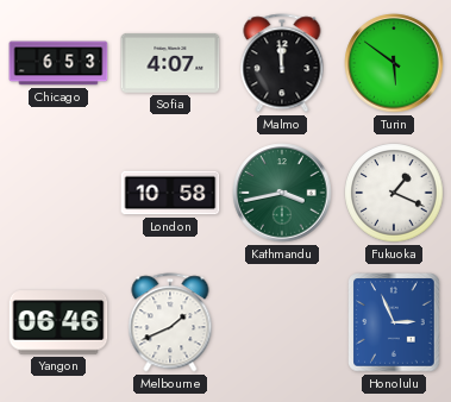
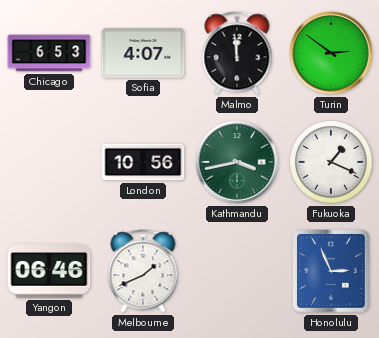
Turin: 5:51 -> 2:51
London: 10:58 -> 10:56
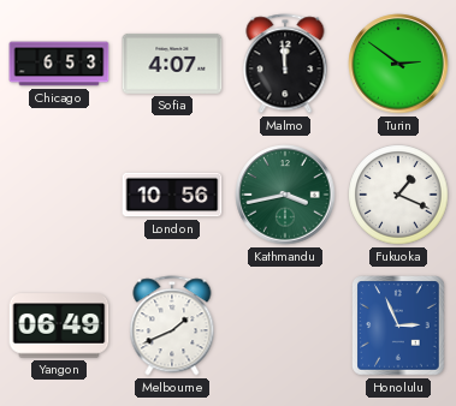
Yangon: 06:46 -> 06:49
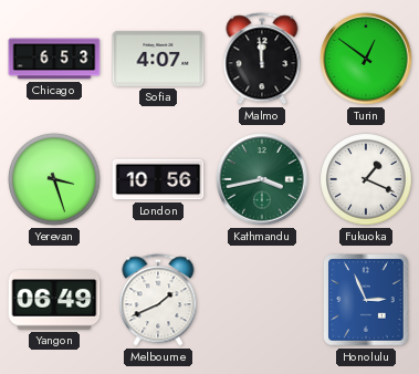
Turin: 2:51 -> 12:51
Yerevan: none -> 3:27
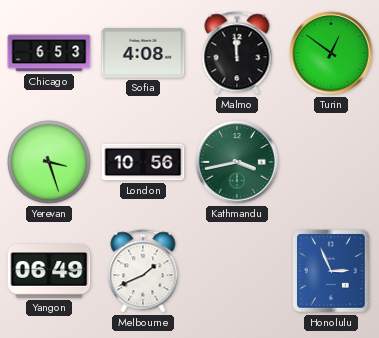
Sofia: 4:07 -> 4:08
Fukuoka: 1:19 -> none
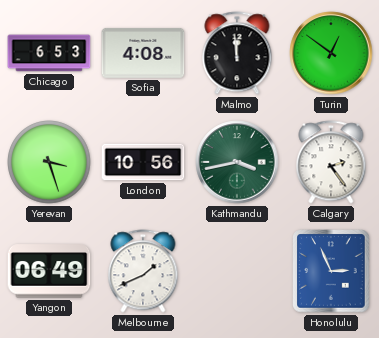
Calgary: none -> 2:24
